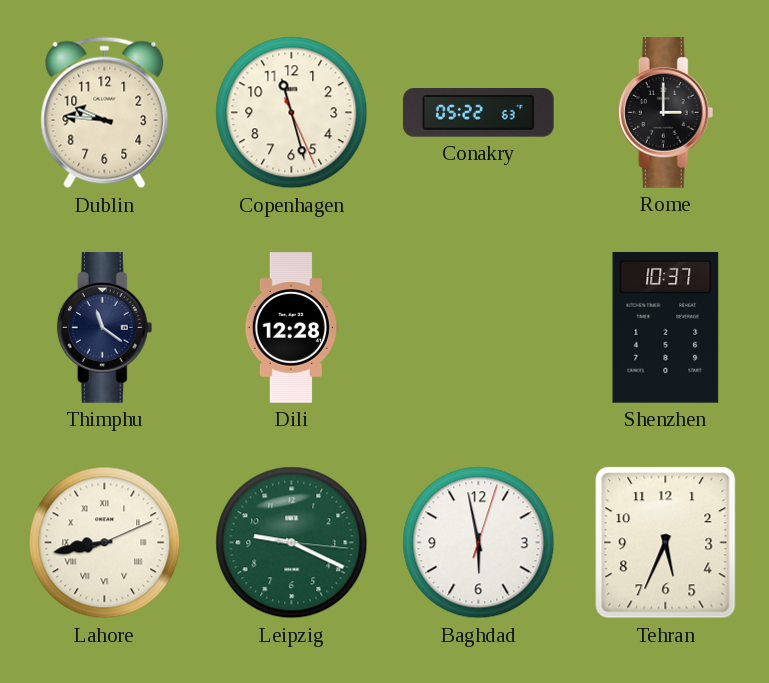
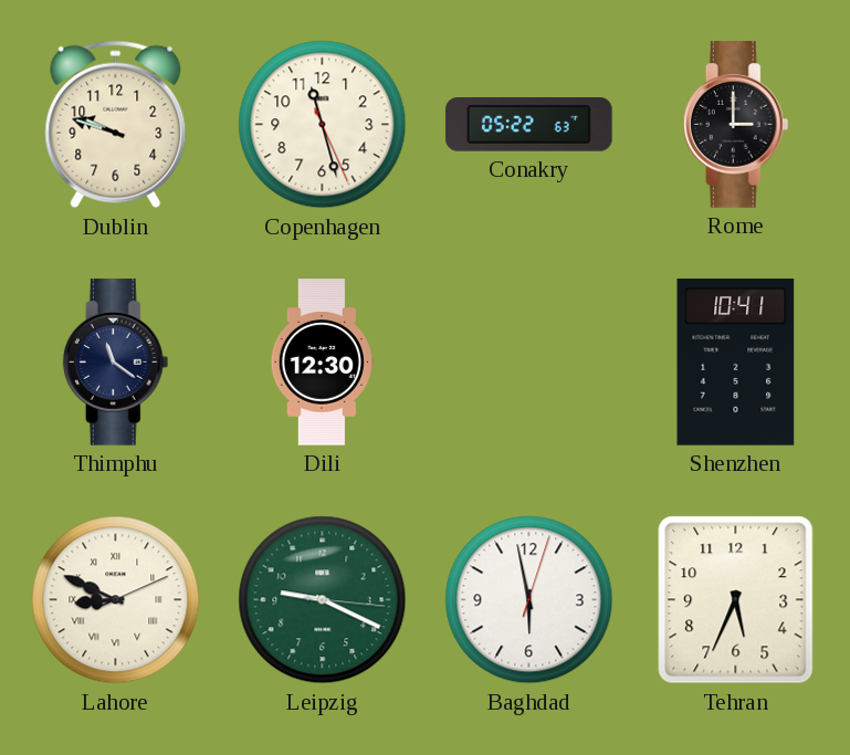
Dublin: 9:46 -> 9:48
Dili: 12:28 -> 12:30
Shenzhen: 10:37 -> 10:41
Lahore: 8:43 -> 8:49
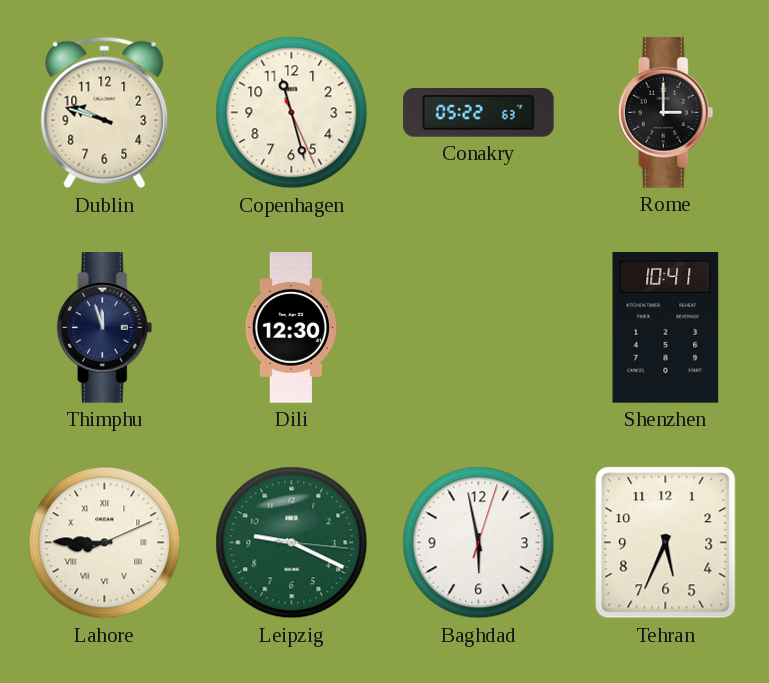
Thimphu: 11:21 -> 11:57
Lahore: 8:49 -> 8:45
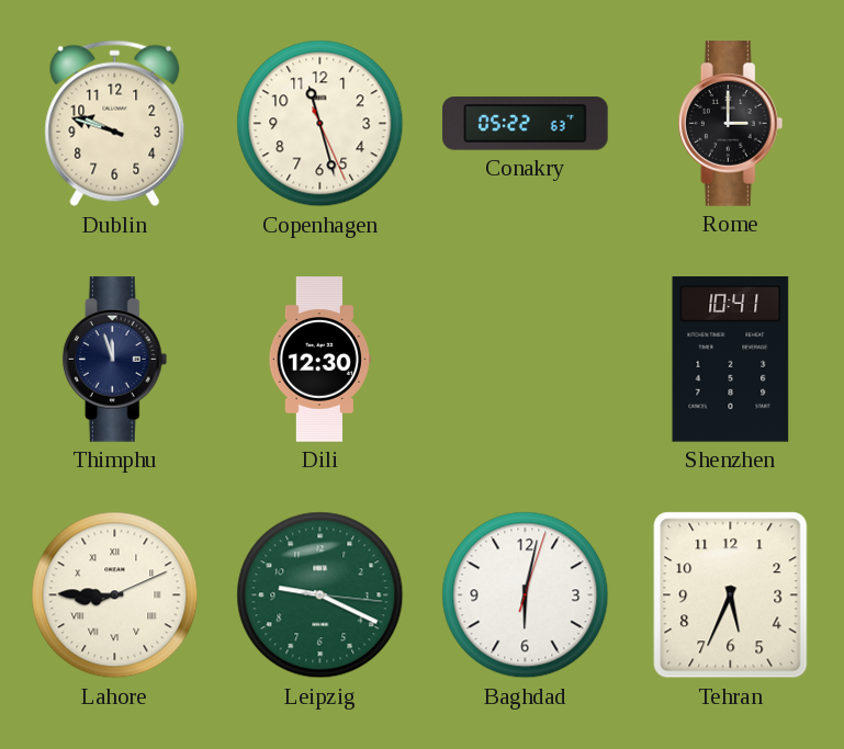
Baghdad: 5:58 -> 6:02
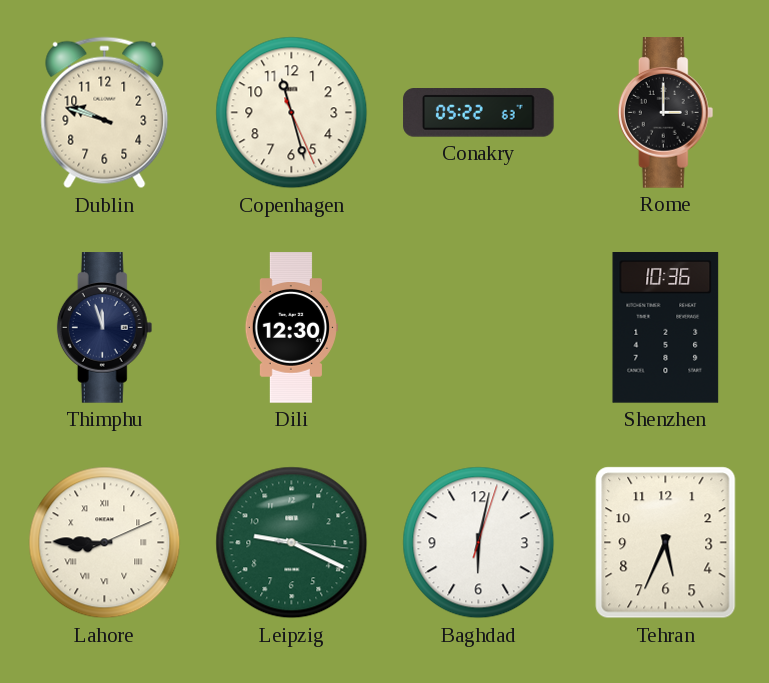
Shenzhen: 10:41 -> 10:36
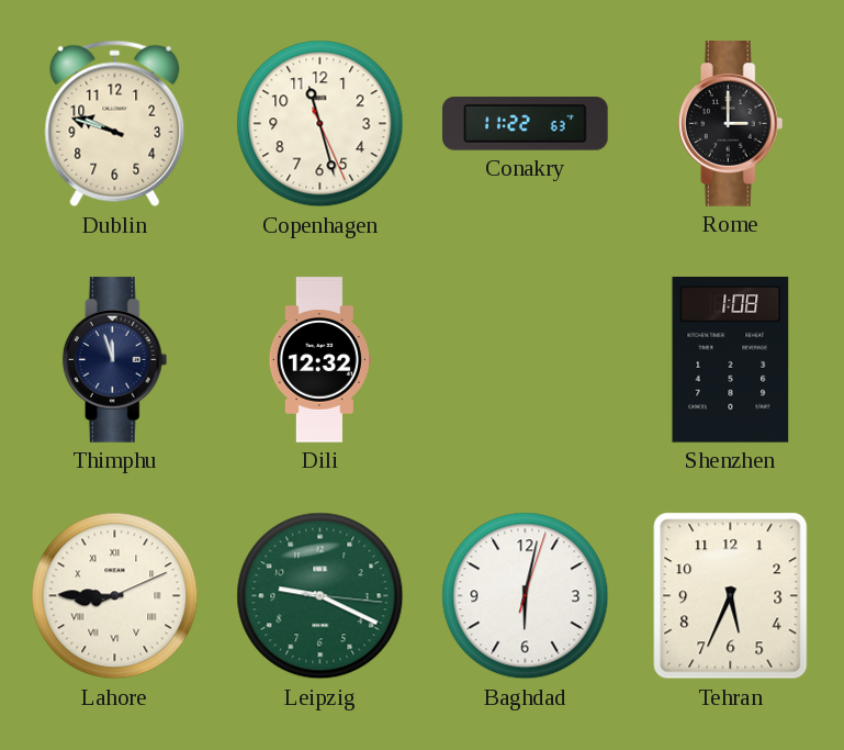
Conakry: 05:22 -> 11:22
Dili: 12:30 -> 12:32
Shenzhen: 10:36 -> 1:08
